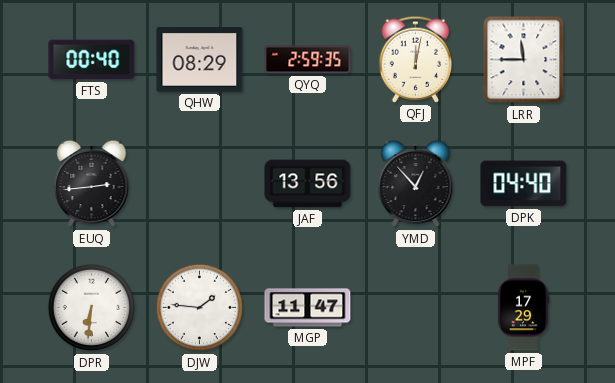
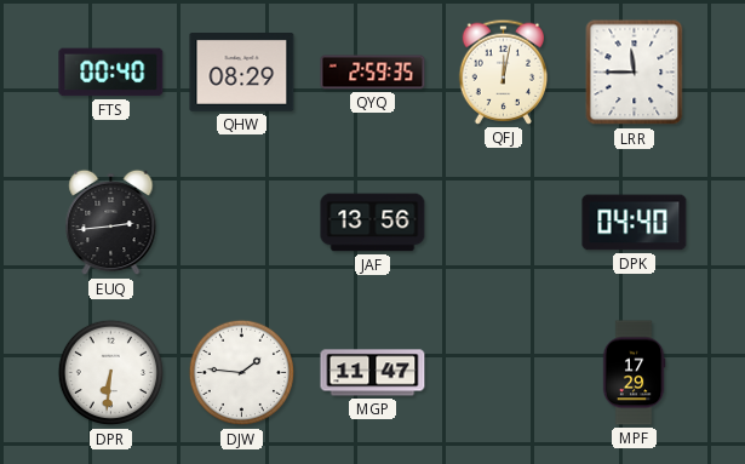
YMD: 12:53 -> none
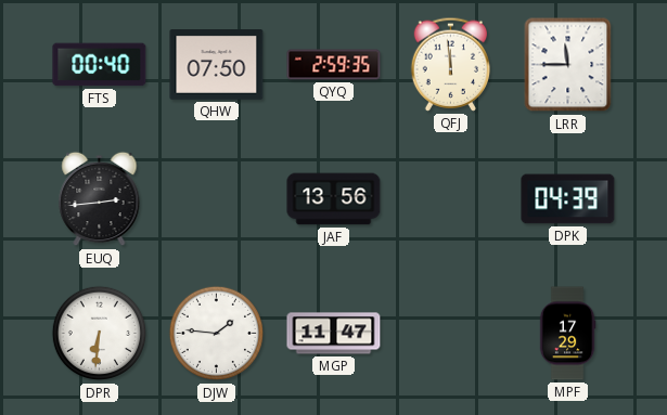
QHW: 08:29 -> 07:50
QFJ: 12:02 -> 11:59
DPK: 04:40 -> 04:39
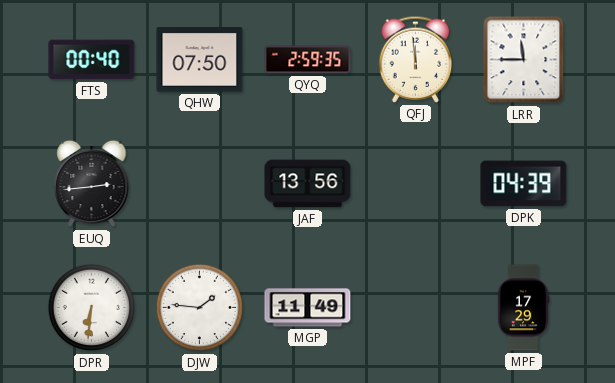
MGP: 11:47 -> 11:49
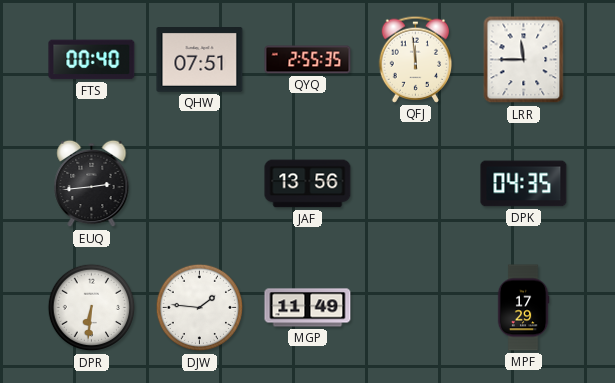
QHW: 07:50 -> 07:51
QYQ: 2:59 -> 2:55
DPK: 04:39 -> 04:35
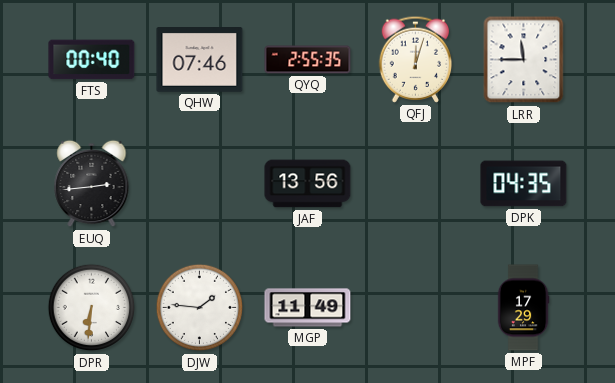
QHW: 07:51 -> 07:46
QFJ: 11:59 -> 12:03
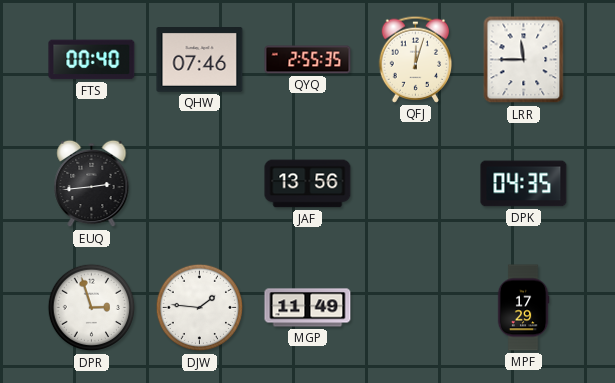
DPR: 6:31 -> 2:57
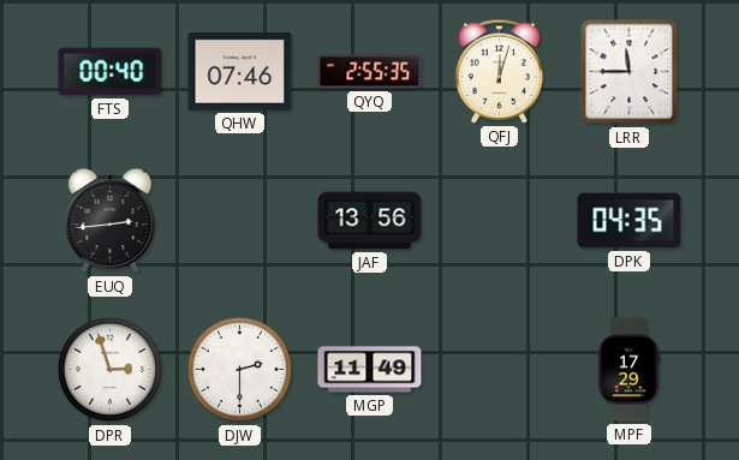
DJW: 1:46 -> 2:30
